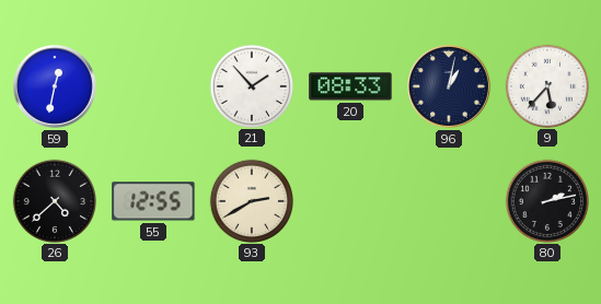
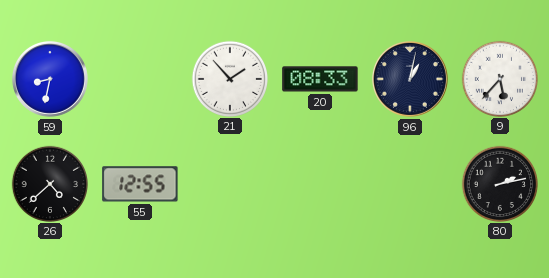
59: 12:32 -> 8:32
93: 2:40 -> none
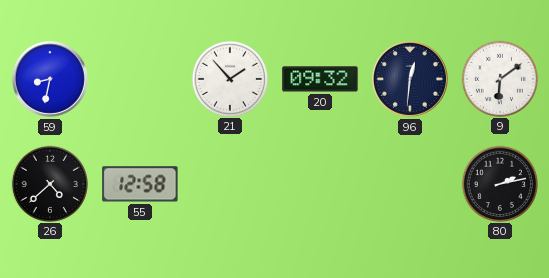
20: 08:33 -> 09:32
96: 1:02 -> 12:31
9: 5:37 -> 6:09
55: 12:55 -> 12:58
